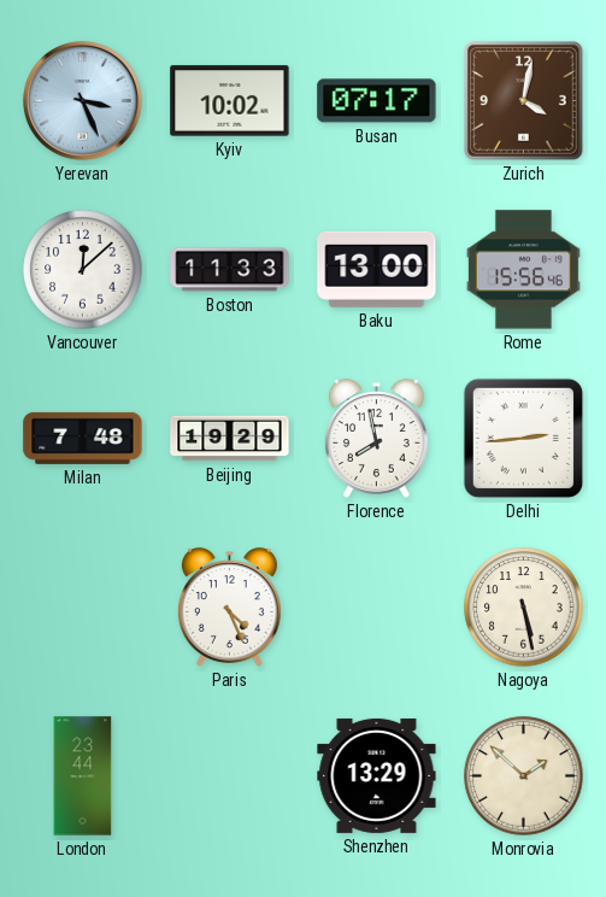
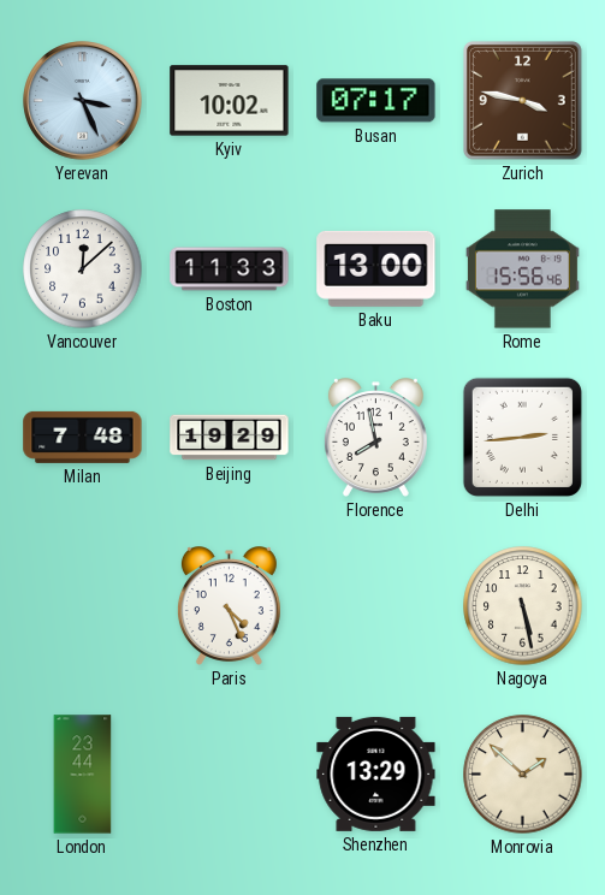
Zurich: 4:02 -> 3:47
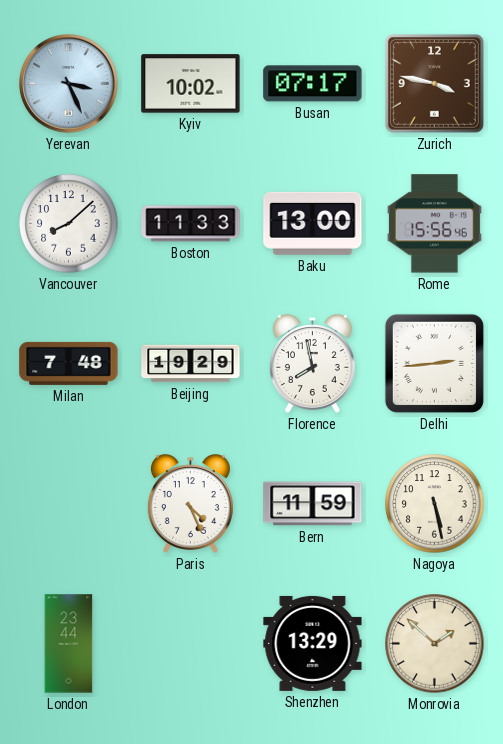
Vancouver: 12:08 -> 8:08
Bern: none -> 11:59
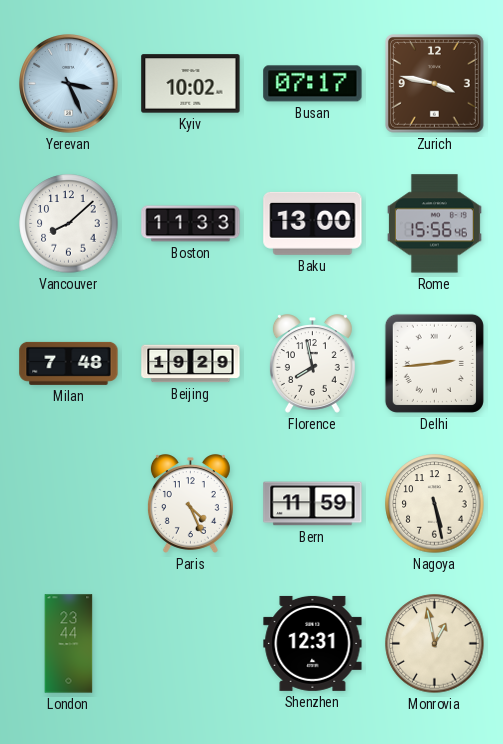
Shenzhen: 13:29 -> 12:31
Monrovia: 1:52 -> 12:58
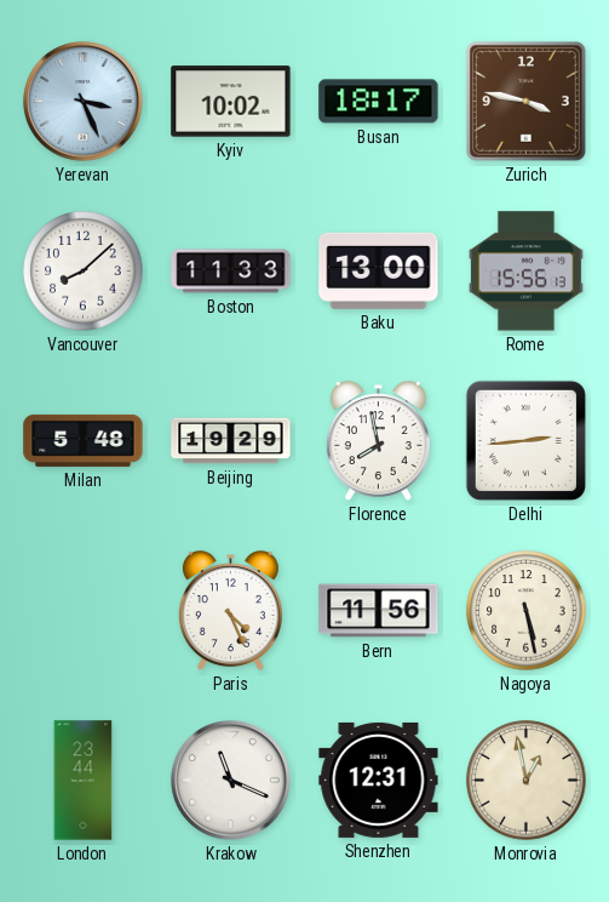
Busan: 07:17 -> 18:17
Rome: 15:56:46 -> 15:56:13
Milan: 7:48 -> 5:48
Bern: 11:59 -> 11:56
Krakow: none -> 11:19
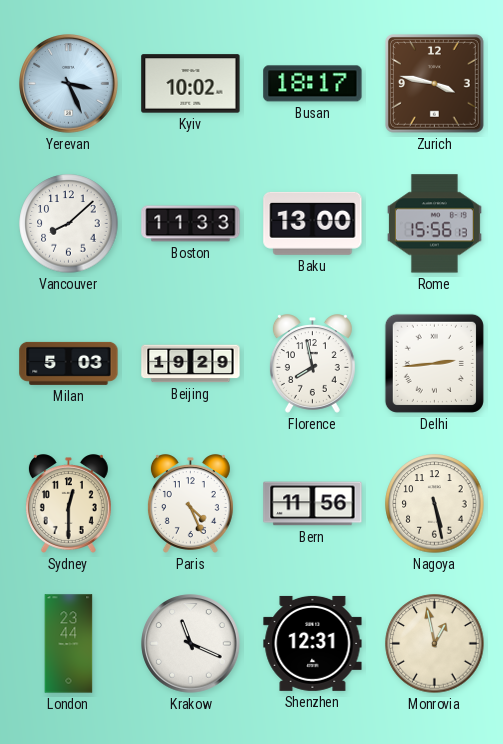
Milan: 5:48 -> 5:03
Sydney: none -> 12:30
